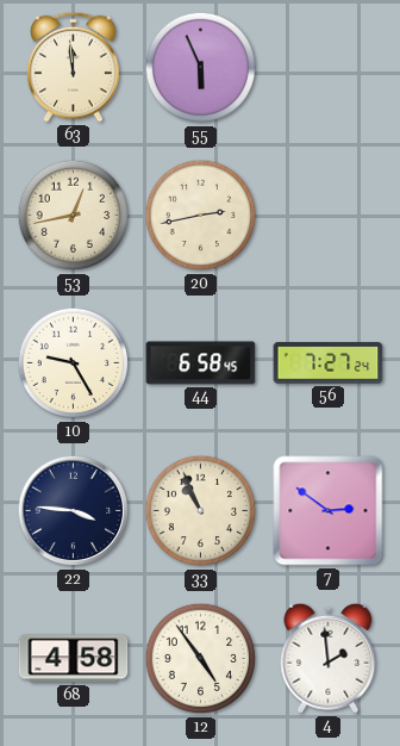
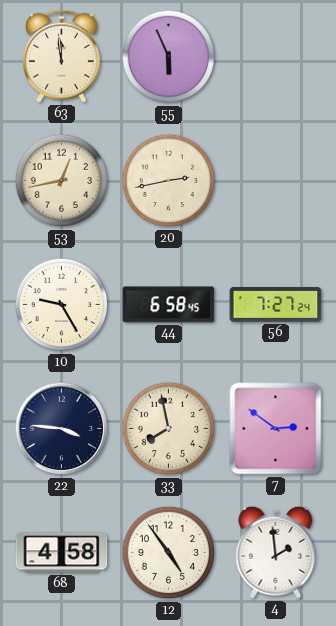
33: 10:56 -> 7:58
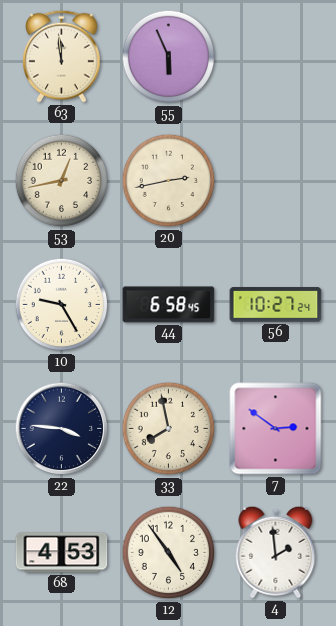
56: 7:27 -> 10:27
68: 4:58 -> 4:53
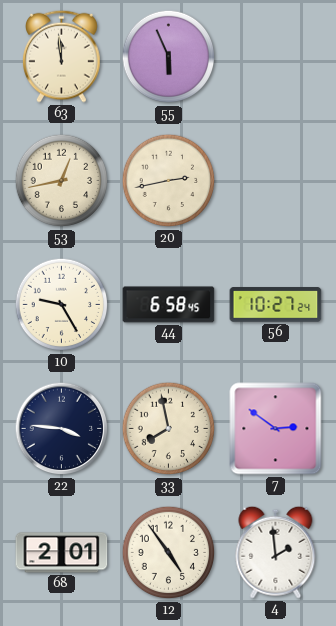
68: 4:53 -> 2:01
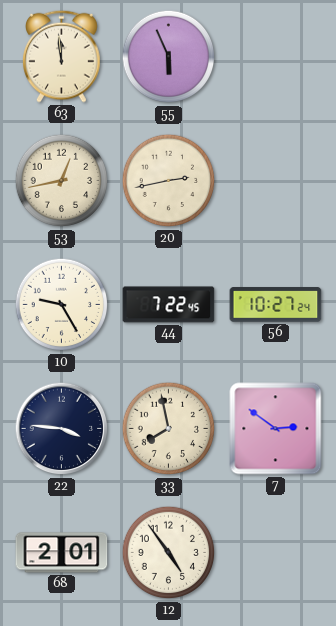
44: 6:58 -> 7:22
4: 1:59 -> none
